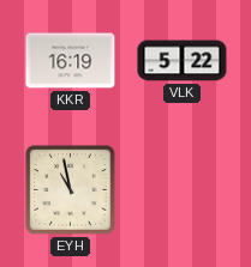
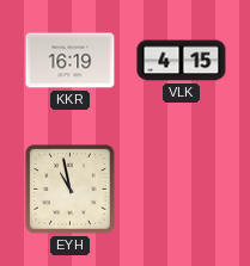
VLK: 5:22 -> 4:15
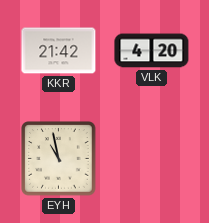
KKR: 16:19 -> 21:42
VLK: 4:15 -> 4:20
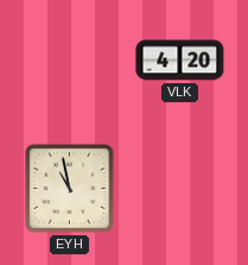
KKR: 21:42 -> none
